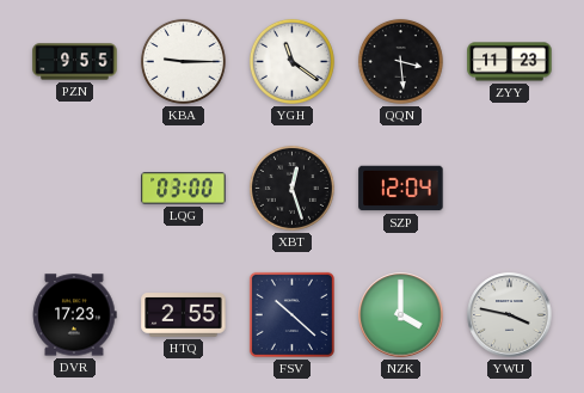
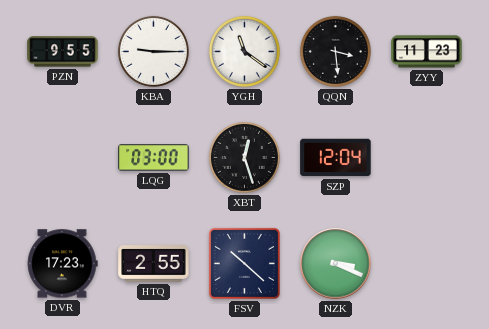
NZK: 4:00 -> 3:19
YWU: 3:47 -> none
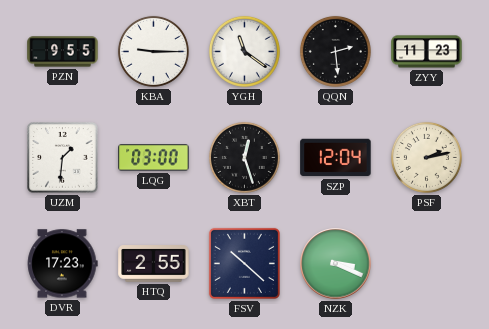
QQN: 3:29 -> 2:29
UZM: none -> 1:31
PSF: none -> 2:13
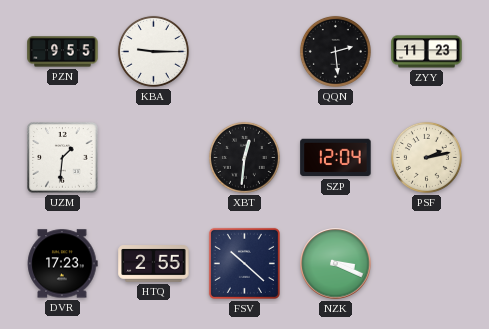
YGH: 11:21 -> none
LQG: 03:00 -> none
XBT: 12:27 -> 12:31
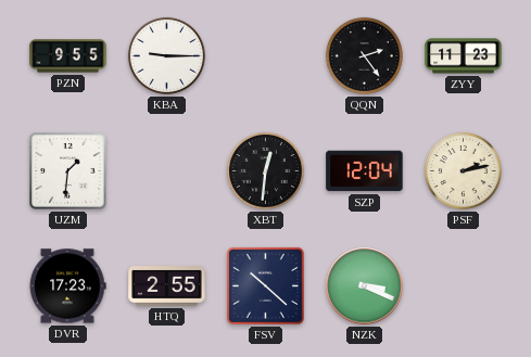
QQN: 2:29 -> 2:24
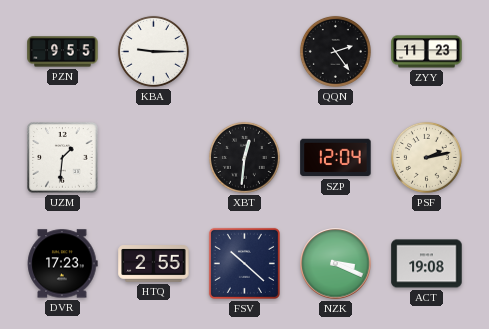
ACT: none -> 19:08
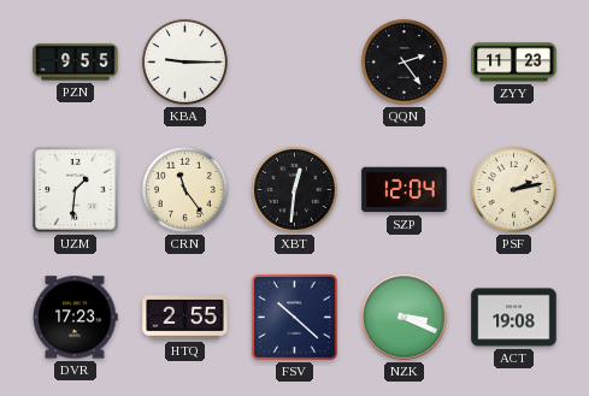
CRN: none -> 11:24
